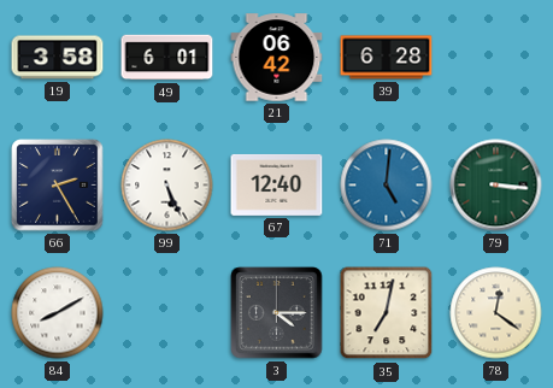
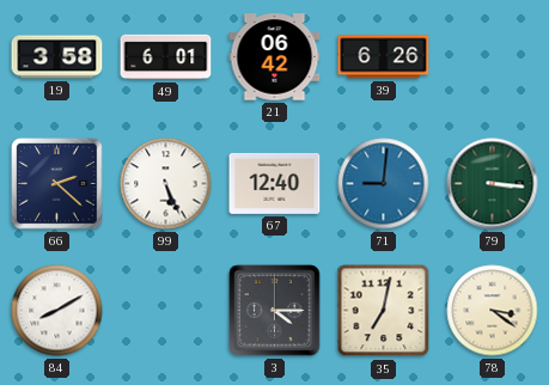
39: 6:28 -> 6:26
66: 2:25 -> 2:22
71: 5:01 -> 9:01
78: 12:21 -> 3:21
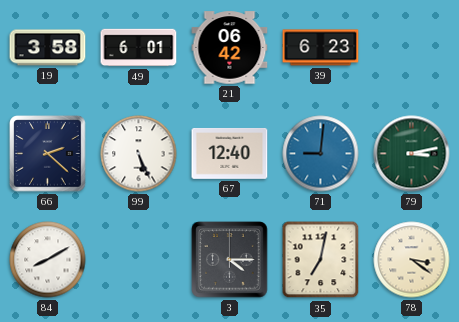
39: 6:26 -> 6:23
79: 3:16 -> 3:13
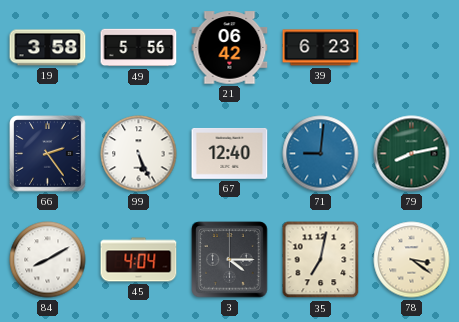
49: 6:01 -> 5:56
66: 2:22 -> 2:24
79: 3:13 -> 8:13
45: none -> 4:04
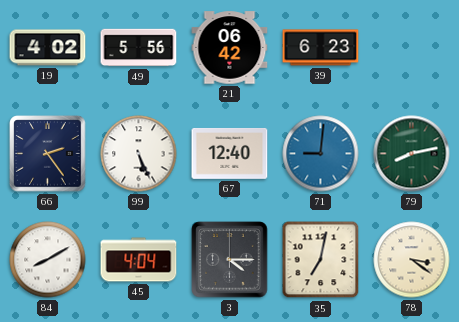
19: 3:58 -> 4:02
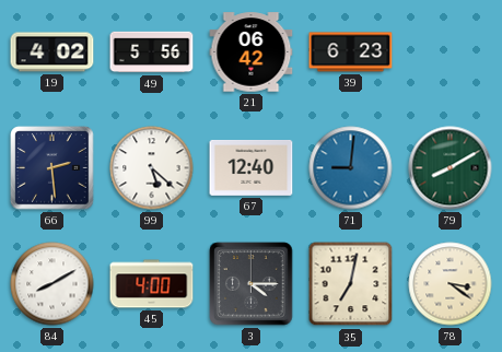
66: 2:24 -> 2:29
99: 5:26 -> 5:22
79: 8:13 -> 8:10
45: 4:04 -> 4:00
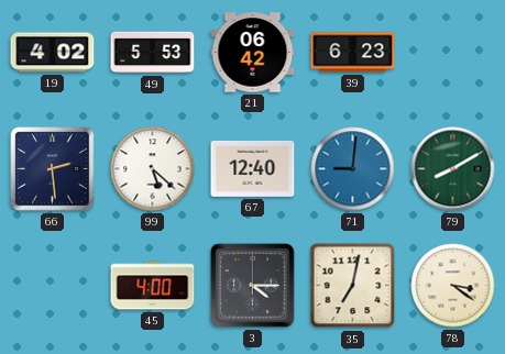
49: 5:56 -> 5:53
84: 8:10 -> none
